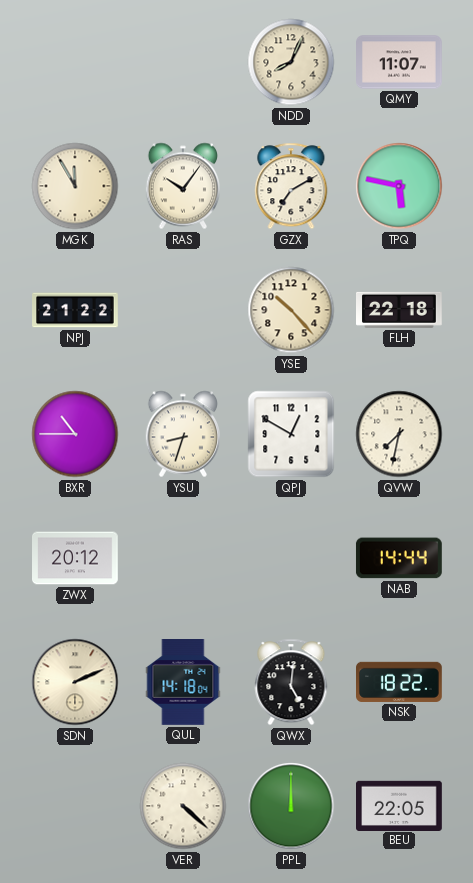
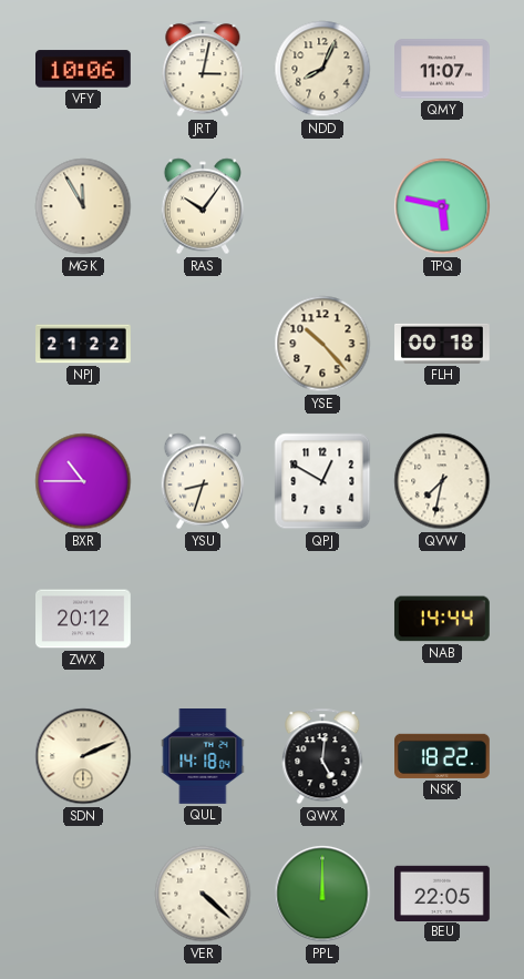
VFY: none -> 10:06
JRT: none -> 3:02
GZX: 7:10 -> none
FLH: 22:18 -> 00:18
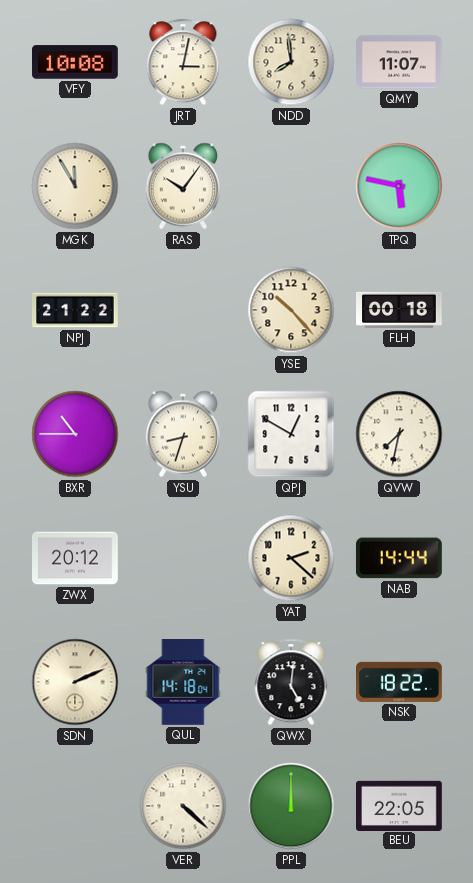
VFY: 10:06 -> 10:08
NDD: 8:04 -> 7:59
YAT: none -> 2:22
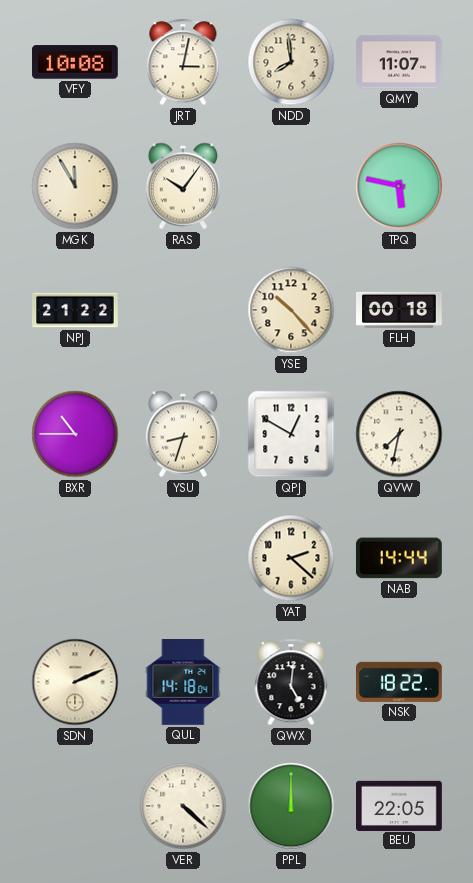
ZWX: 20:12 -> none
